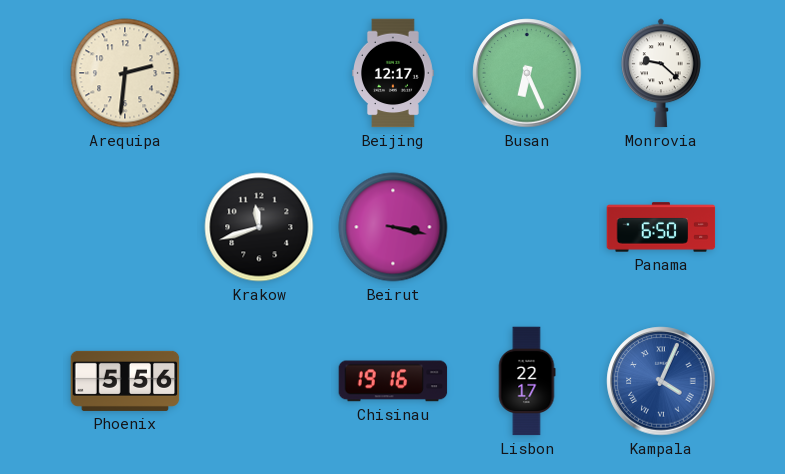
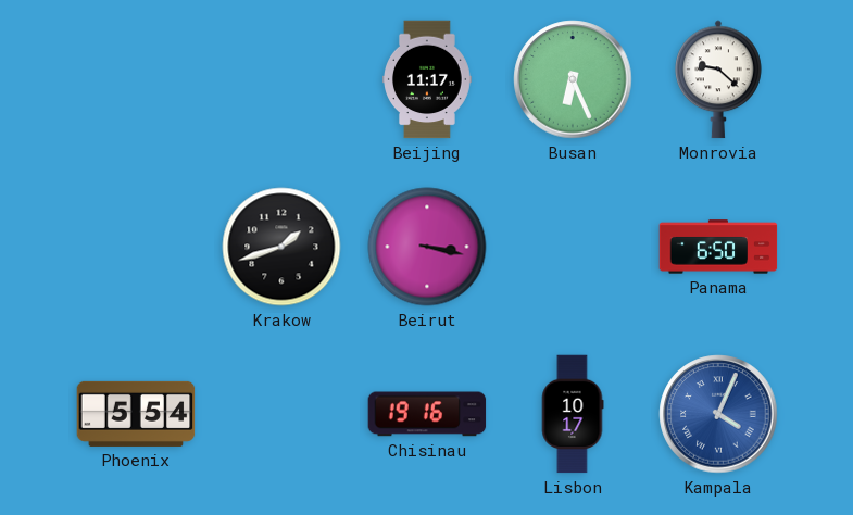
Arequipa: 2:31 -> none
Beijing: 12:17 -> 11:17
Krakow: 11:42 -> 1:42
Phoenix: 5:56 -> 5:54
Lisbon: 22:17 -> 10:17
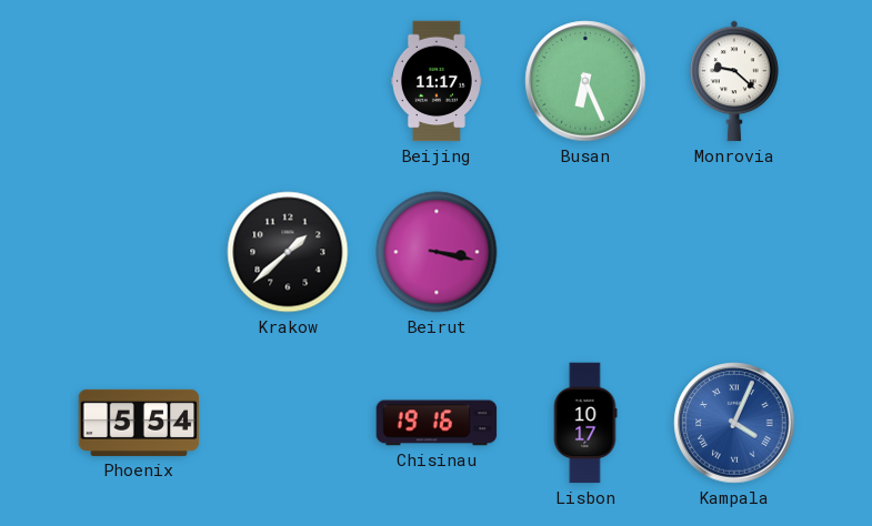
Krakow: 1:42 -> 1:38
Panama: 6:50 -> none
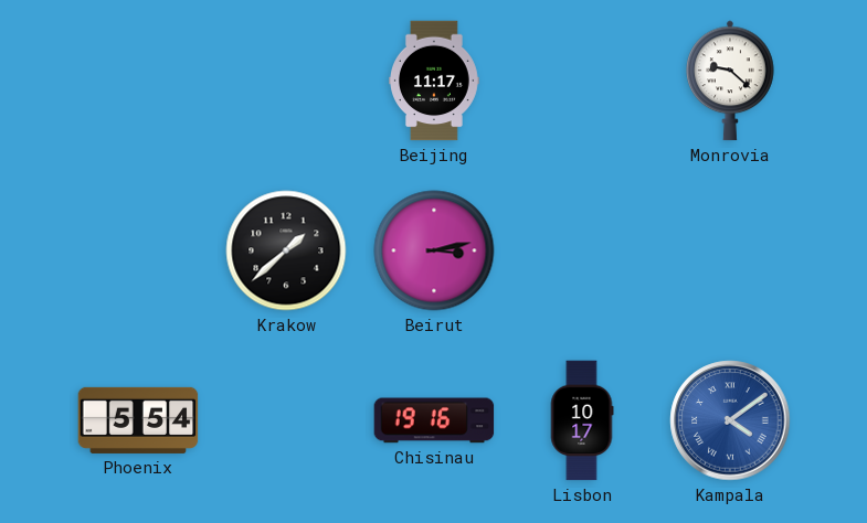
Busan: 6:26 -> none
Beirut: 3:17 -> 3:13
Kampala: 4:04 -> 4:09
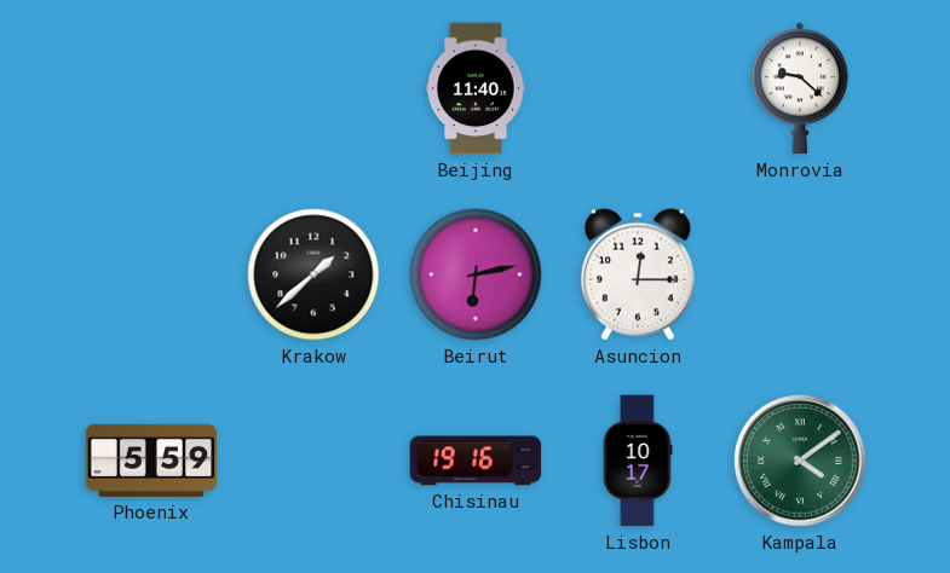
Beijing: 11:17 -> 11:40
Beirut: 3:13 -> 6:13
Asuncion: none -> 12:15
Phoenix: 5:54 -> 5:59
Kampala dial: blue -> green
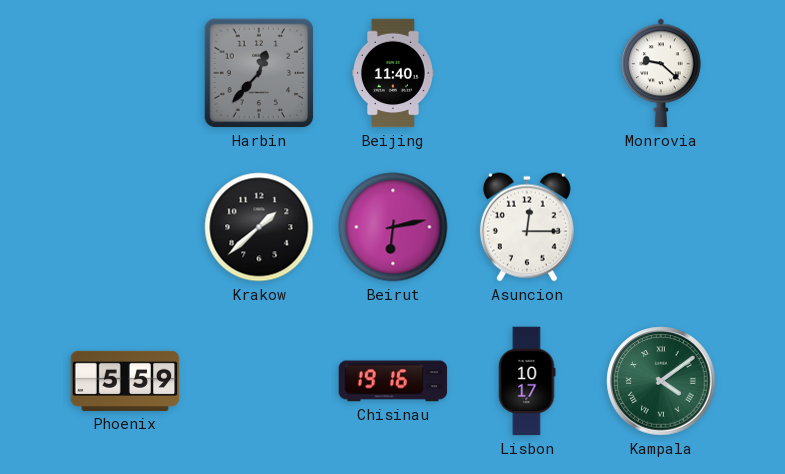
Harbin: none -> 12:37
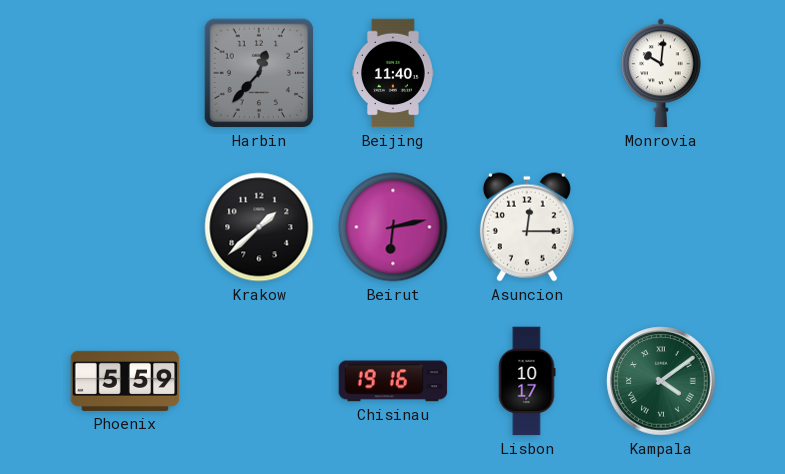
Monrovia: 9:22 -> 10:01
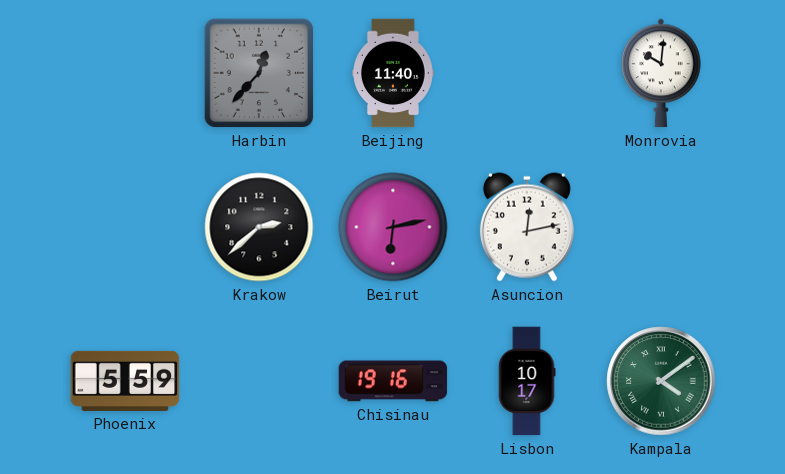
Krakow: 1:38 -> 2:38
Asuncion: 12:15 -> 12:13
